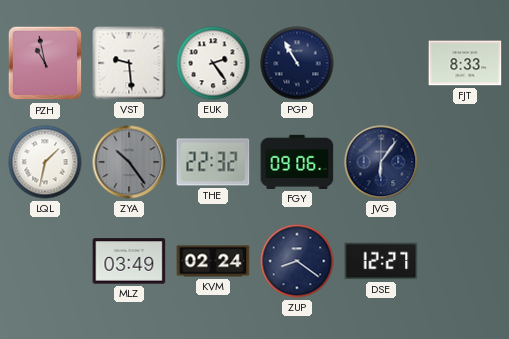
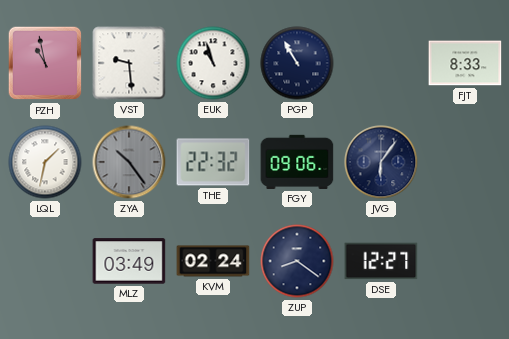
EUK: 2:24 -> 10:57
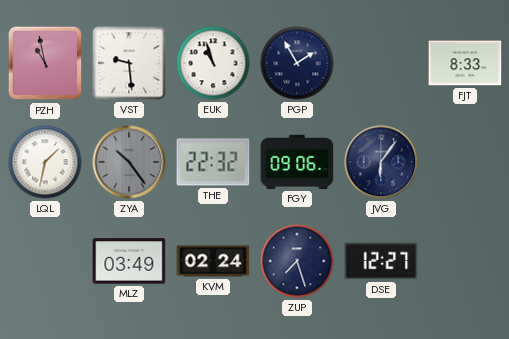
PGP: 10:55 -> 1:55
ZUP: 8:21 -> 7:27
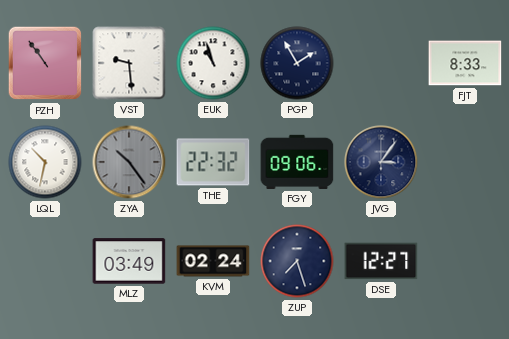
PZH: 10:58 -> 10:54
LQL: 1:32 -> 10:32
JVG: 6:06 -> 3:06
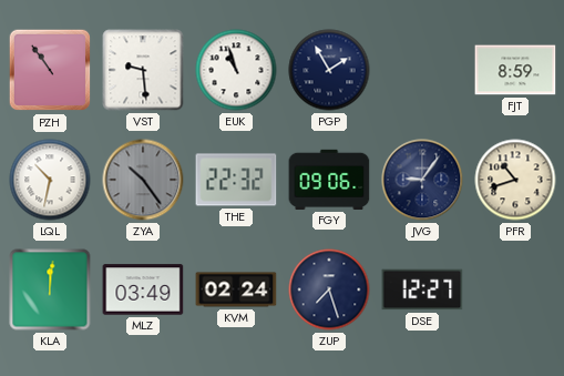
FJT: 8:33 -> 8:59
JVG: 3:06 -> 9:06
PFR: none -> 10:42
KLA: none -> 12:01
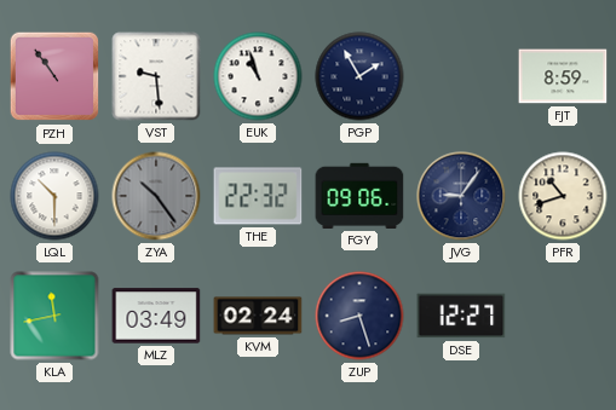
LQL: 10:32 -> 10:30
KLA: 12:01 -> 11:43
ZUP: 7:27 -> 8:27
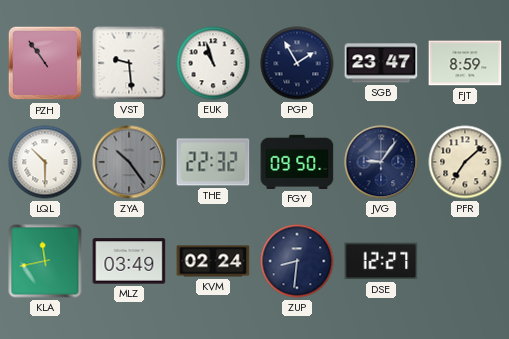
SGB: none -> 23:47
FGY: 09:06 -> 09:50
PFR: 10:42 -> 7:08
ZUP: 8:27 -> 8:31
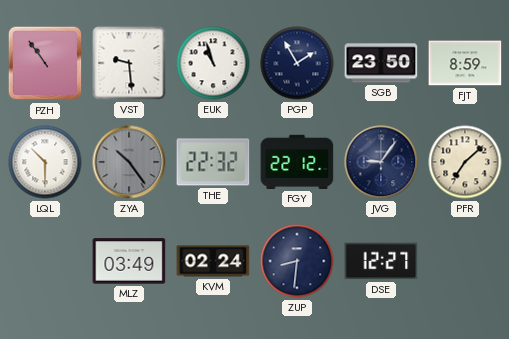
SGB: 23:47 -> 23:50
FGY: 09:50 -> 22:12
KLA: 11:43 -> none
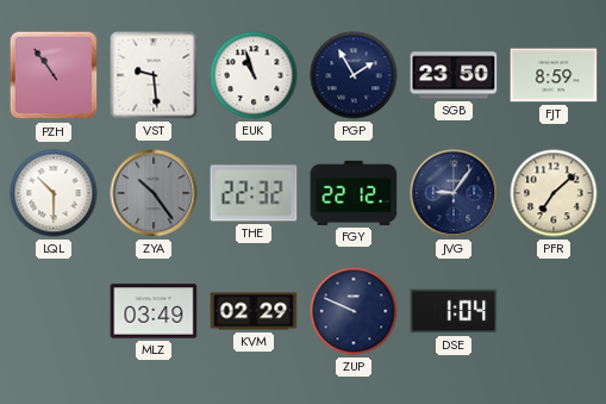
KVM: 02:24 -> 02:29
ZUP: 8:31 -> 9:49
DSE: 12:27 -> 1:04
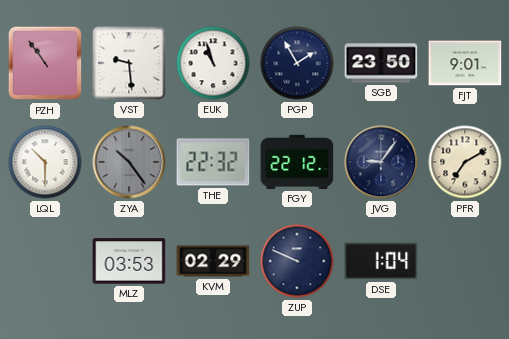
FJT: 8:59 -> 9:01
PFR: 7:08 -> 7:10
MLZ: 03:49 -> 03:53
